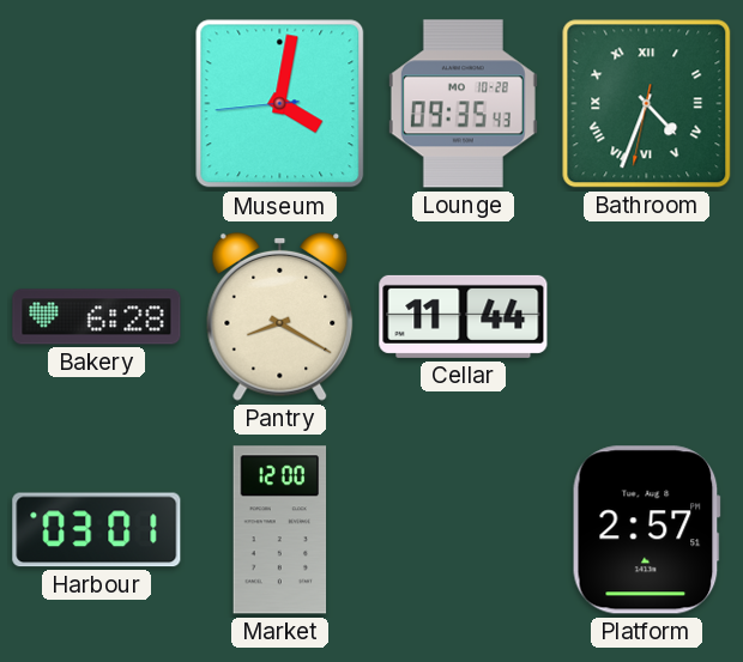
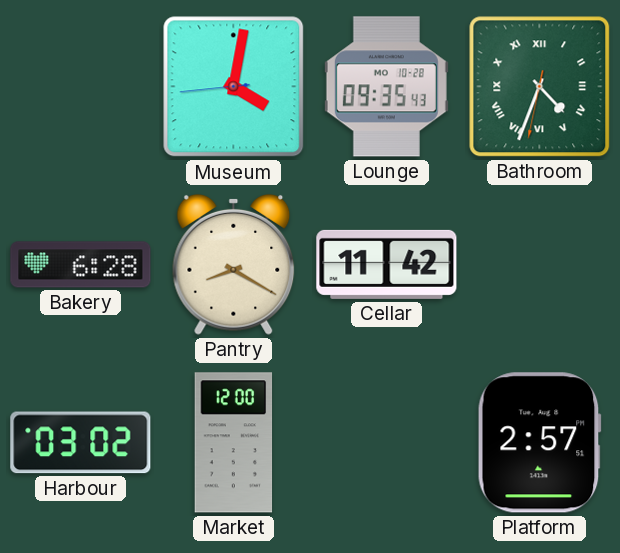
Cellar: 11:44 -> 11:42
Harbour: 03:01 -> 03:02
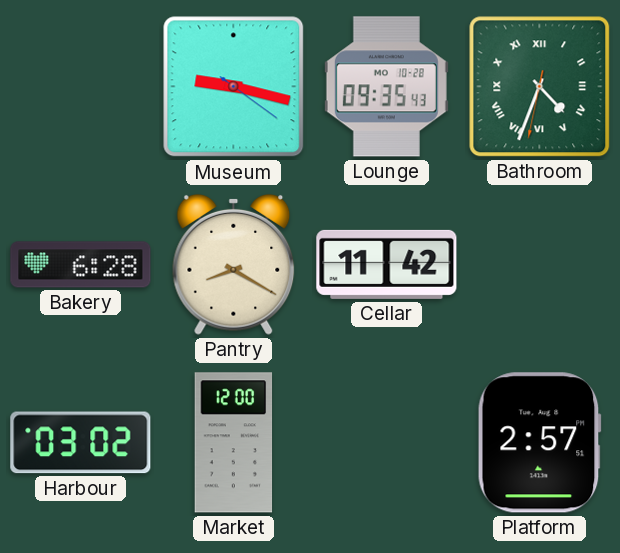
Museum: 4:01 -> 9:17
